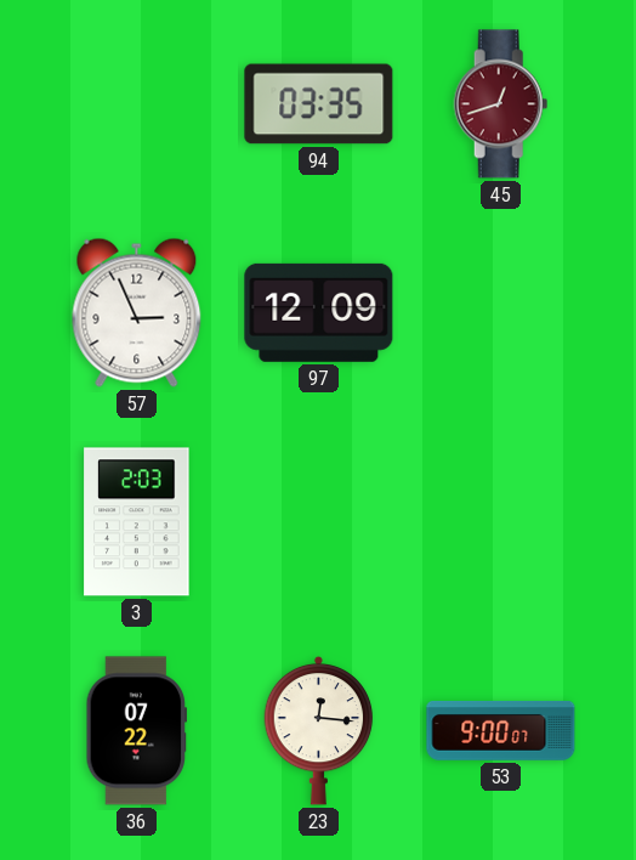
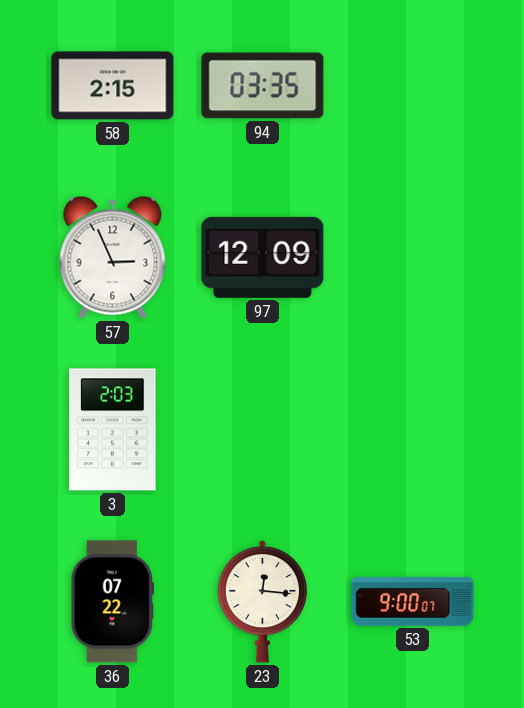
58: none -> 2:15
45: 12:42 -> none
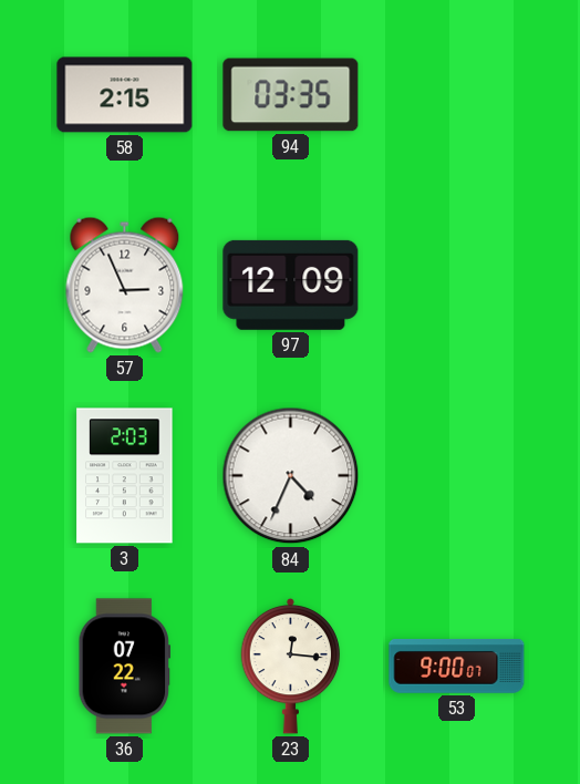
84: none -> 4:34
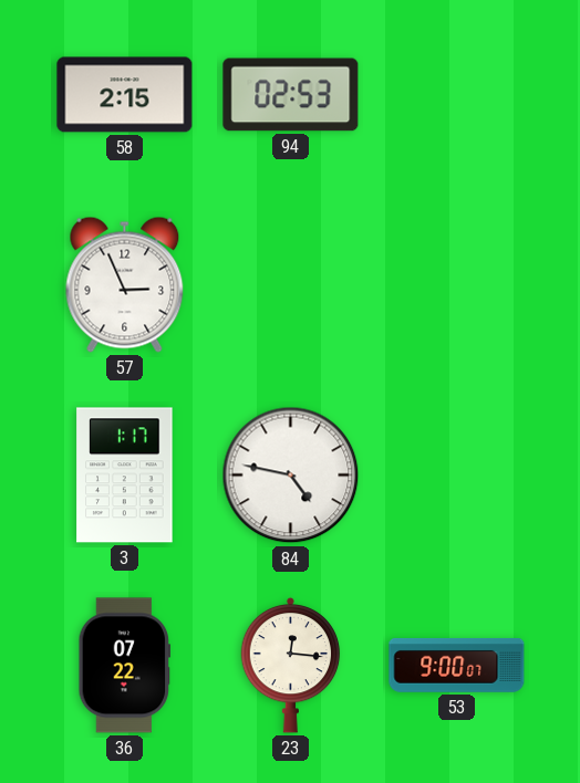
94: 03:35 -> 02:53
97: 12:09 -> none
3: 2:03 -> 1:17
84: 4:34 -> 4:47
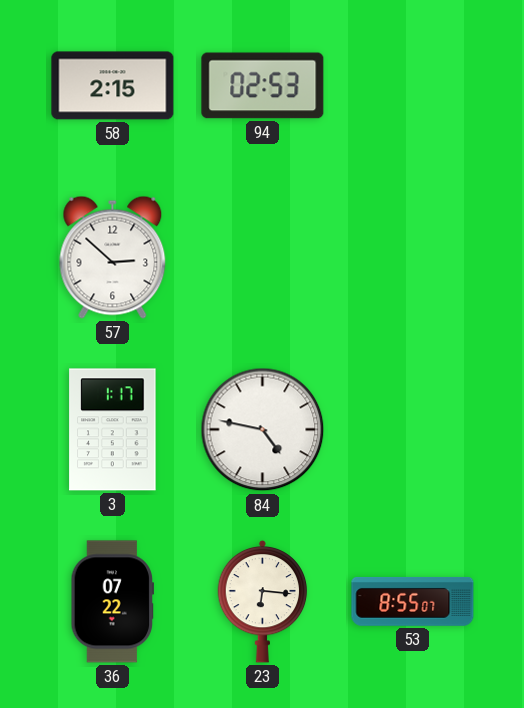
57: 2:56 -> 2:52
23: 12:16 -> 6:16
53: 9:00 -> 8:55
